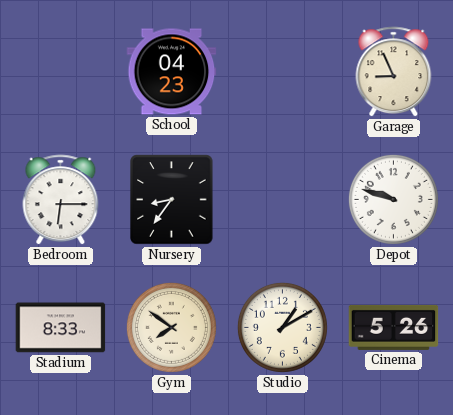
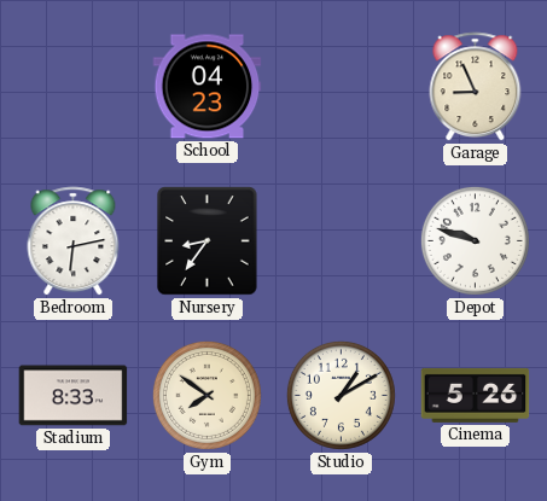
Bedroom: 6:15 -> 6:13
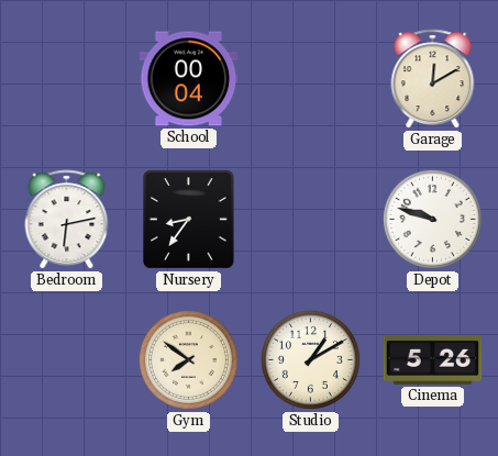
School: 04:23 -> 00:04
Garage: 8:56 -> 12:10
Stadium: 8:33 -> none
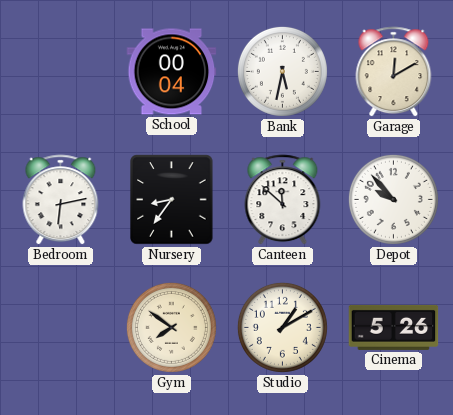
Bank: none -> 5:32
Canteen: none -> 11:52
Depot: 9:48 -> 9:53
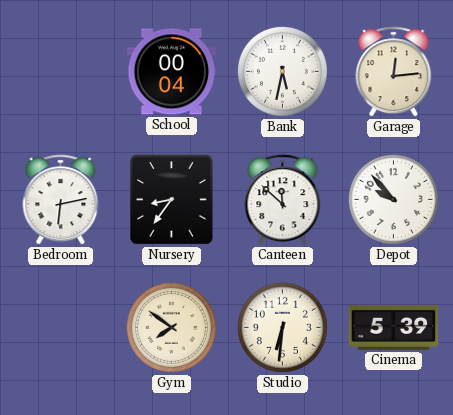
Garage: 12:10 -> 12:14
Studio: 1:10 -> 6:31
Cinema: 5:26 -> 5:39
